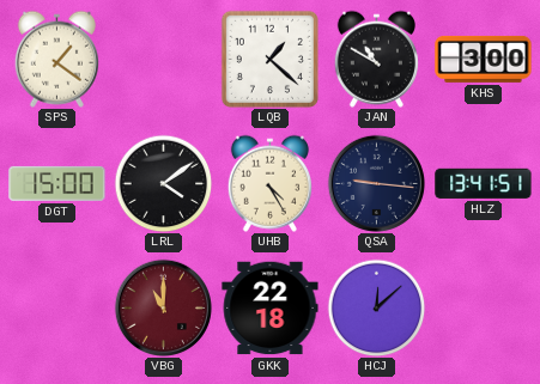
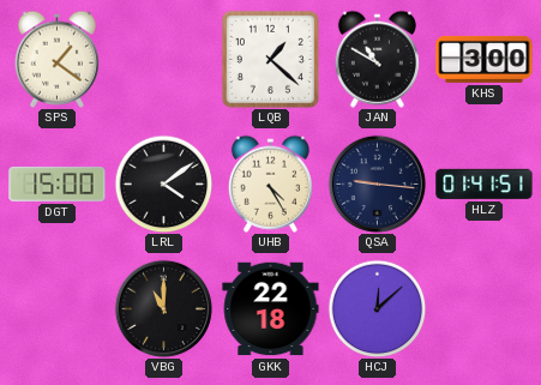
HLZ: 13:41 -> 01:41
VBG dial: burgundy -> black
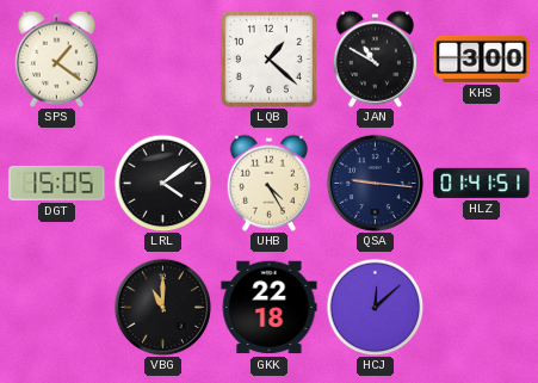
DGT: 15:00 -> 15:05
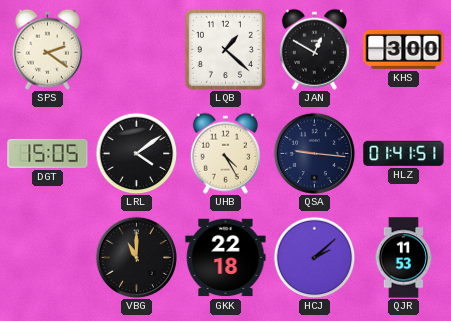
SPS: 1:21 -> 2:21
JAN: 10:50 -> 12:50
HCJ: 12:08 -> 2:08
QJR: none -> 11:53
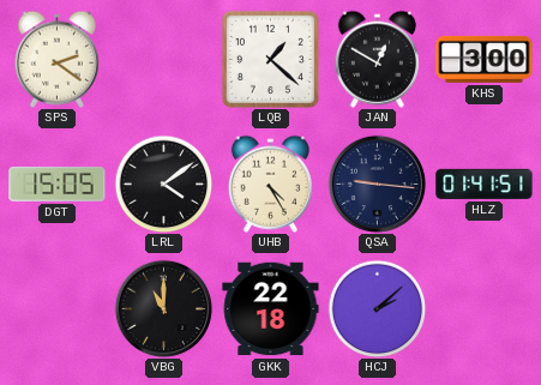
QJR: 11:53 -> none
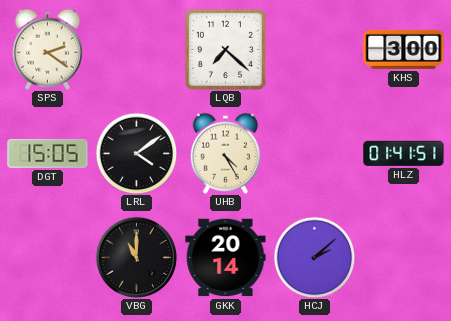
LQB: 1:22 -> 7:22
JAN: 12:50 -> none
QSA: 9:16 -> none
GKK: 22:18 -> 20:14
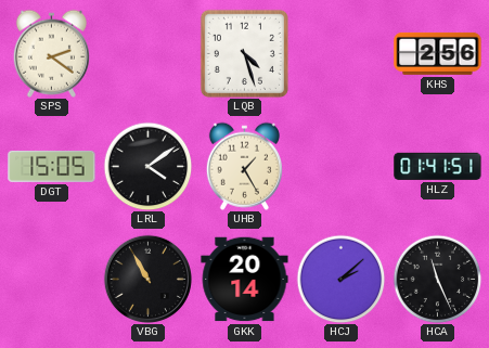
LQB: 7:22 -> 4:27
KHS: 3:00 -> 2:56
UHB: 4:25 -> 1:25
VBG: 11:00 -> 10:55
HCA: none -> 11:26
